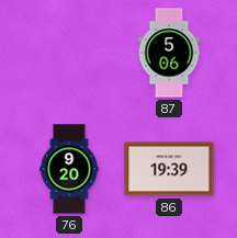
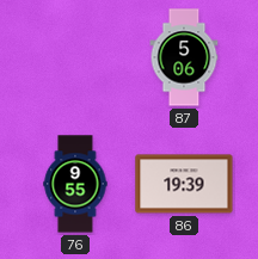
76: 9:20 -> 9:55
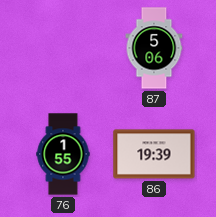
76: 9:55 -> 1:55
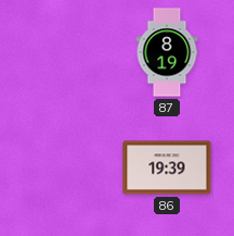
87: 5:06 -> 8:19
76: 1:55 -> none
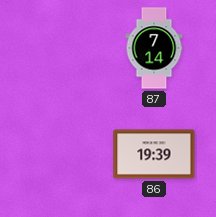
87: 8:19 -> 7:14
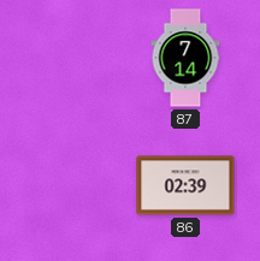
86: 19:39 -> 02:39
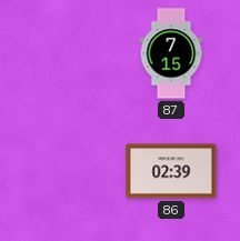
87: 7:14 -> 7:15
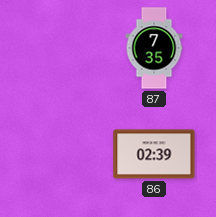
87: 7:15 -> 7:35
